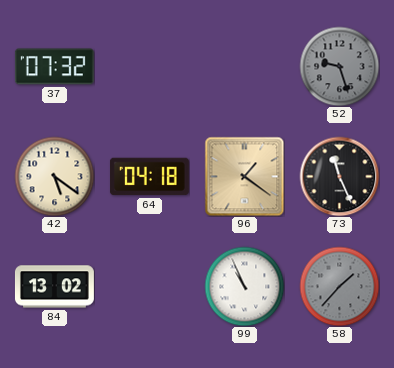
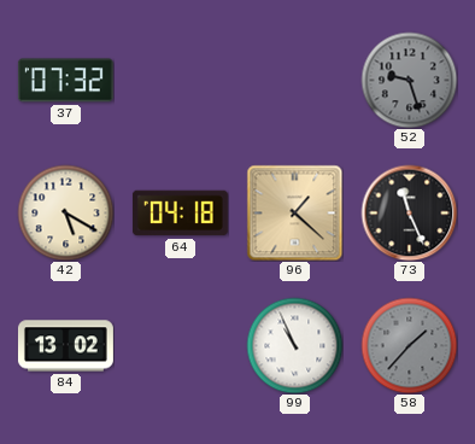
42: 5:21 -> 5:20
96: 1:21 -> 1:22
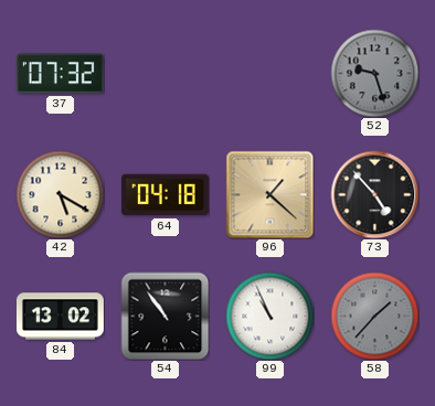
73: 11:26 -> 4:53
54: none -> 10:54
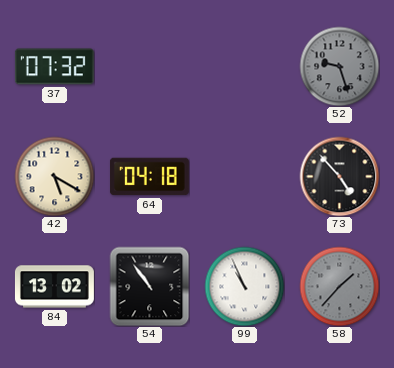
96: 1:22 -> none
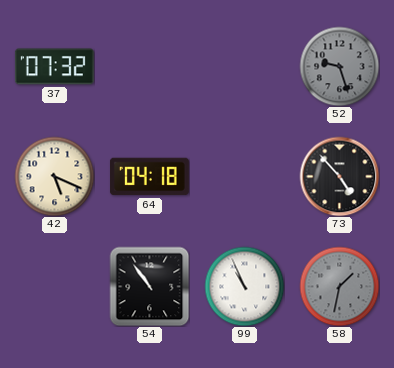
42: 5:20 -> 5:19
84: 13:02 -> none
58: 1:37 -> 1:32
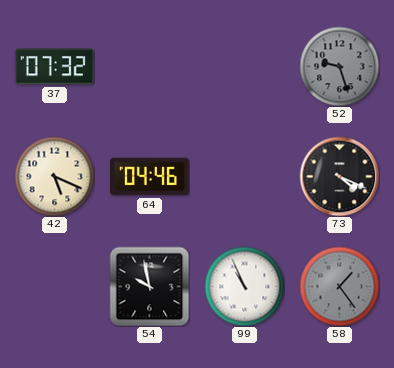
64: 04:18 -> 04:46
73: 4:53 -> 4:19
54: 10:54 -> 9:58
58: 1:32 -> 1:24
